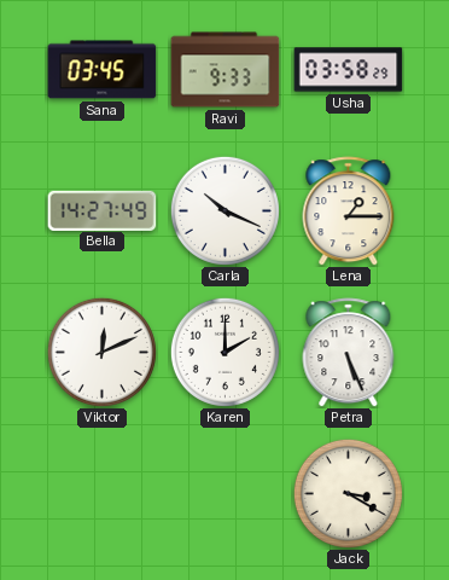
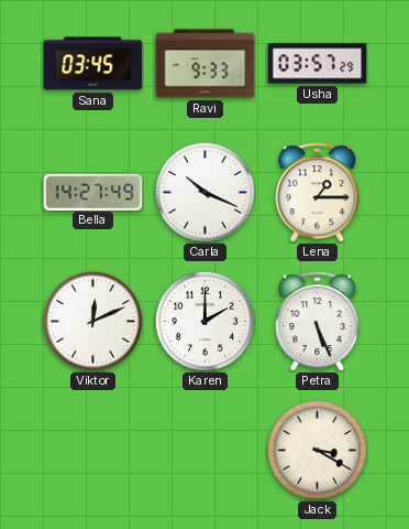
Usha: 03:58 -> 03:57
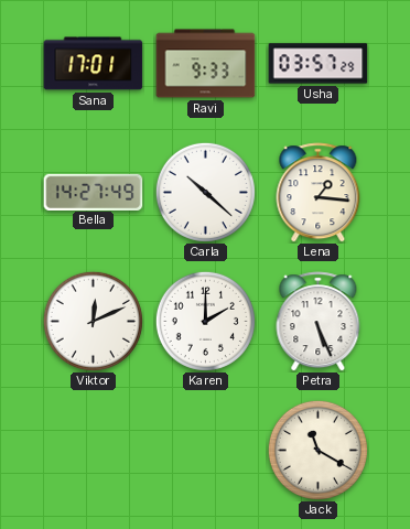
Sana: 03:45 -> 17:01
Carla: 10:19 -> 10:22
Lena: 1:15 -> 1:16
Jack: 3:20 -> 11:20
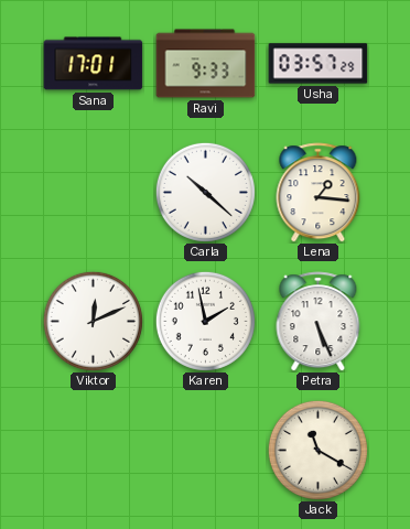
Bella: 14:27 -> none
Karen: 2:00 -> 1:58
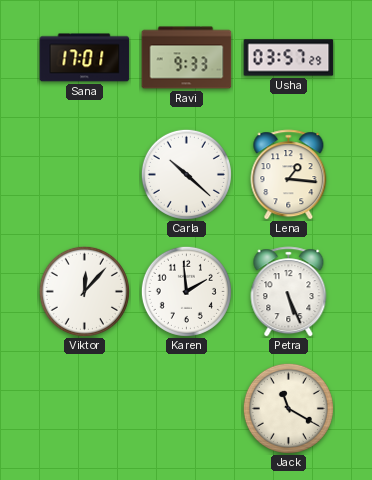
Viktor: 12:11 -> 12:07
Karen: 1:58 -> 1:59
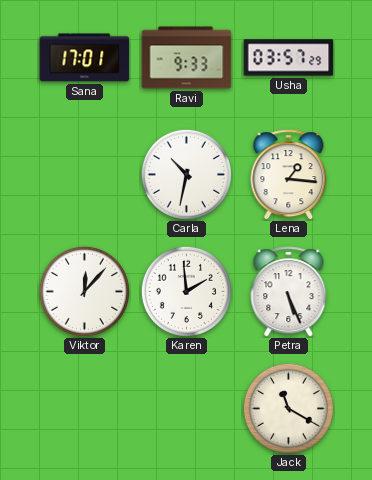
Carla: 10:22 -> 10:32
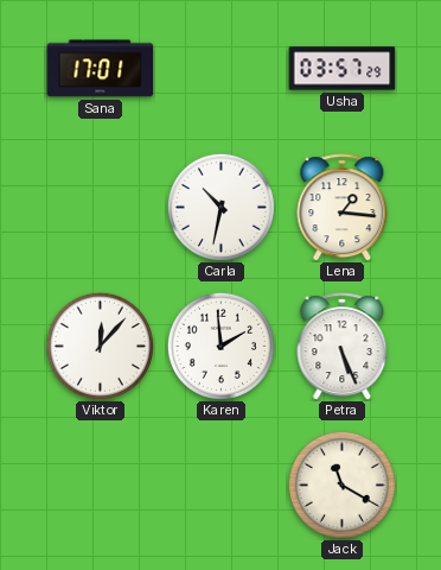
Ravi: 9:33 -> none
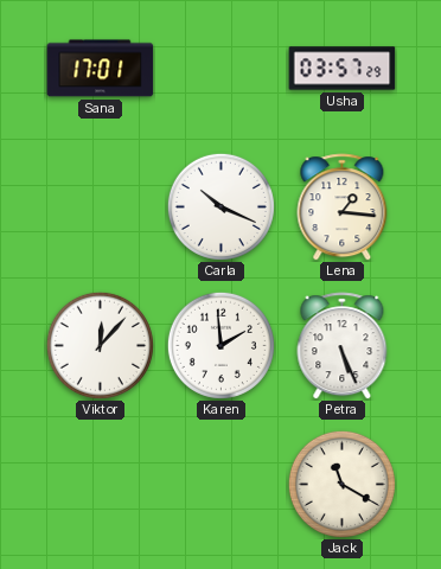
Carla: 10:32 -> 10:19
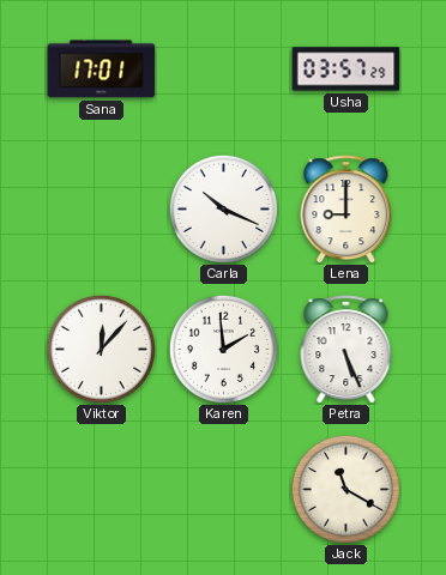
Lena: 1:16 -> 9:00
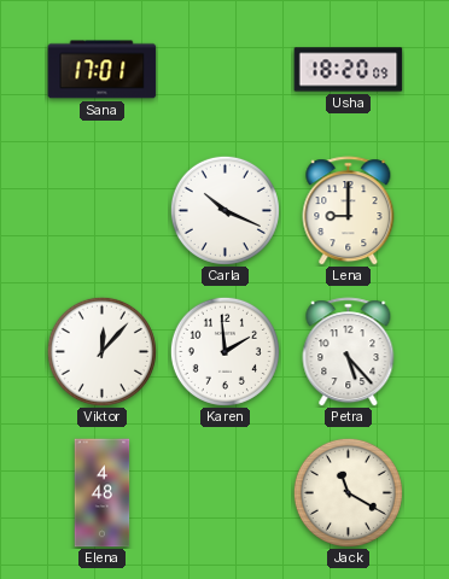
Usha: 03:57 -> 18:20
Petra: 5:26 -> 5:23
Elena: none -> 4:48
